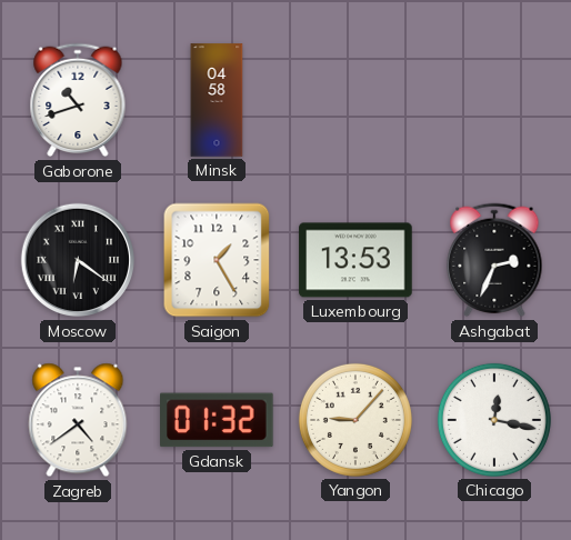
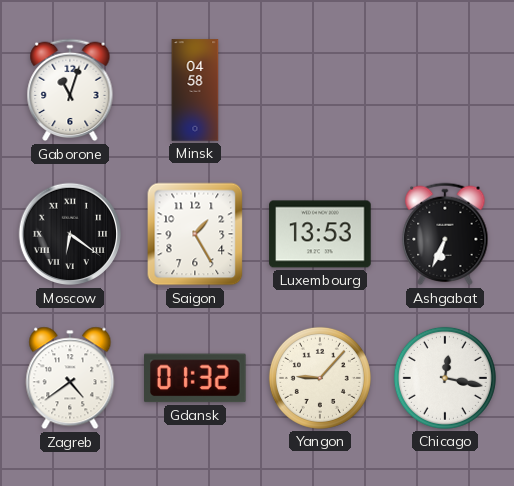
Gaborone: 10:42 -> 11:03
Ashgabat: 2:34 -> 6:34
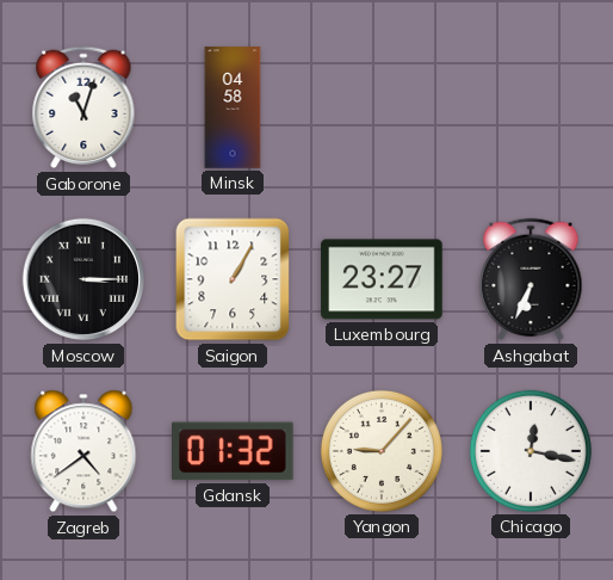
Moscow: 6:21 -> 3:15
Saigon: 1:25 -> 1:05
Luxembourg: 13:53 -> 23:27
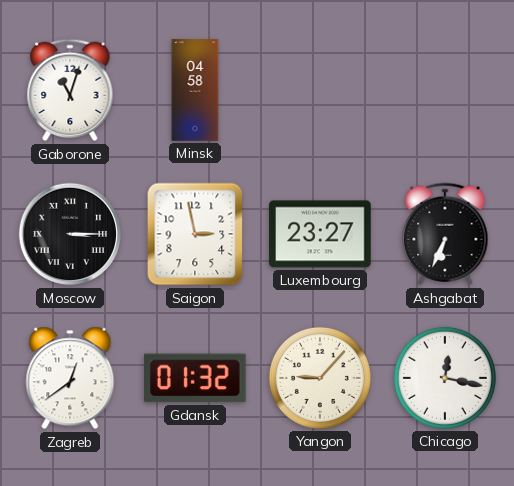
Saigon: 1:05 -> 2:58
Zagreb: 4:39 -> 12:39
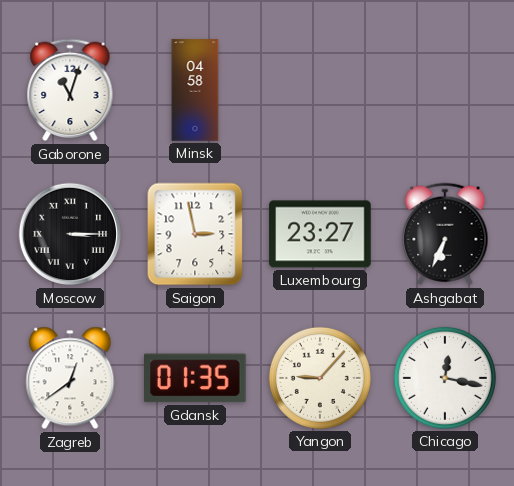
Gdansk: 01:32 -> 01:35
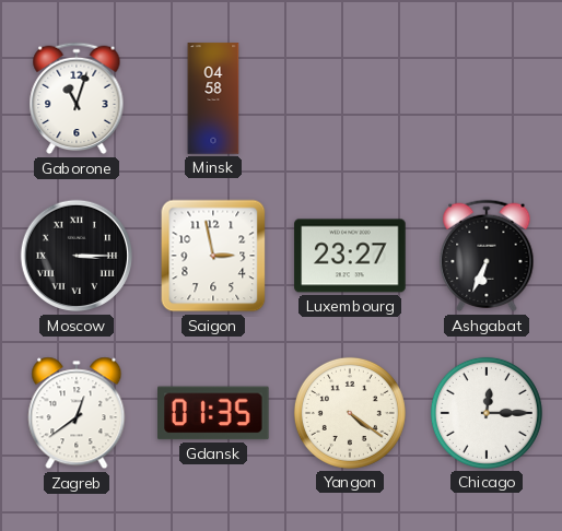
Yangon: 9:07 -> 4:21
Chicago: 12:17 -> 12:15
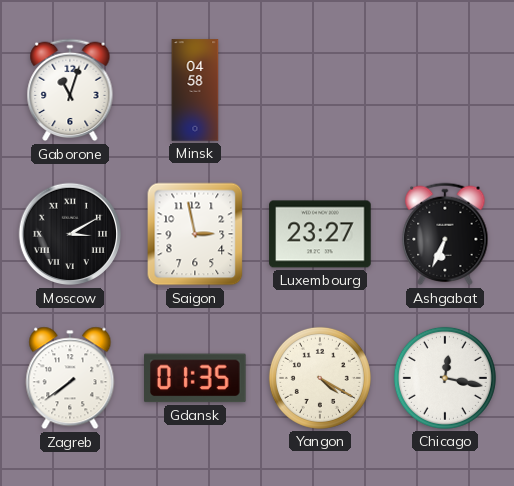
Moscow: 3:15 -> 3:10
Zagreb: 12:39 -> 7:39
Yangon: 4:21 -> 4:20
Chicago: 12:15 -> 12:17
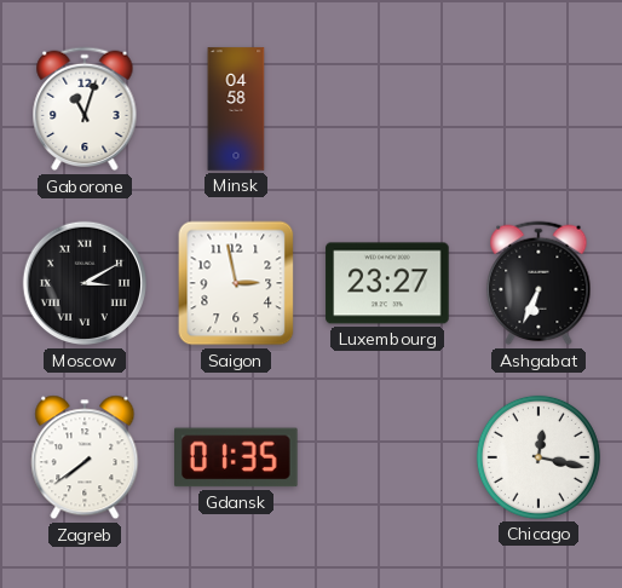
Yangon: 4:20 -> none
